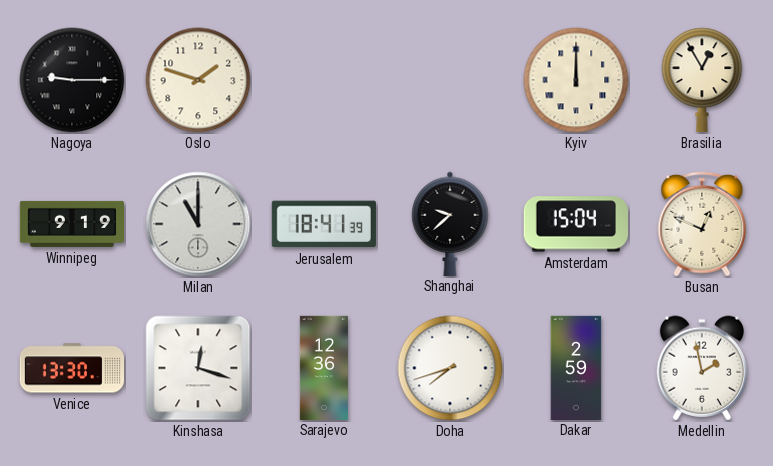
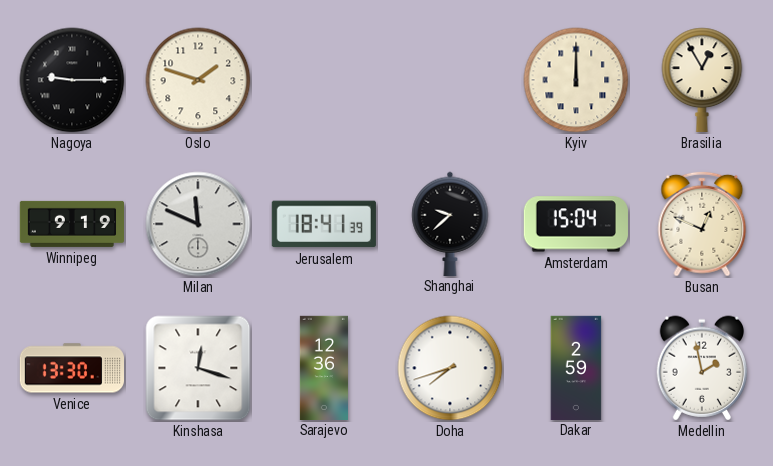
Milan: 11:00 -> 11:49
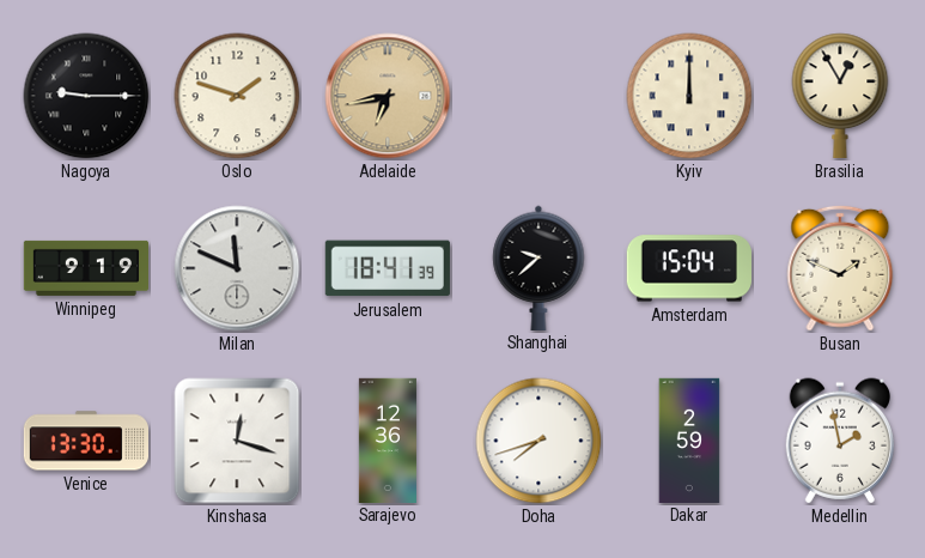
Adelaide: none -> 6:43
Busan: 12:49 -> 1:49
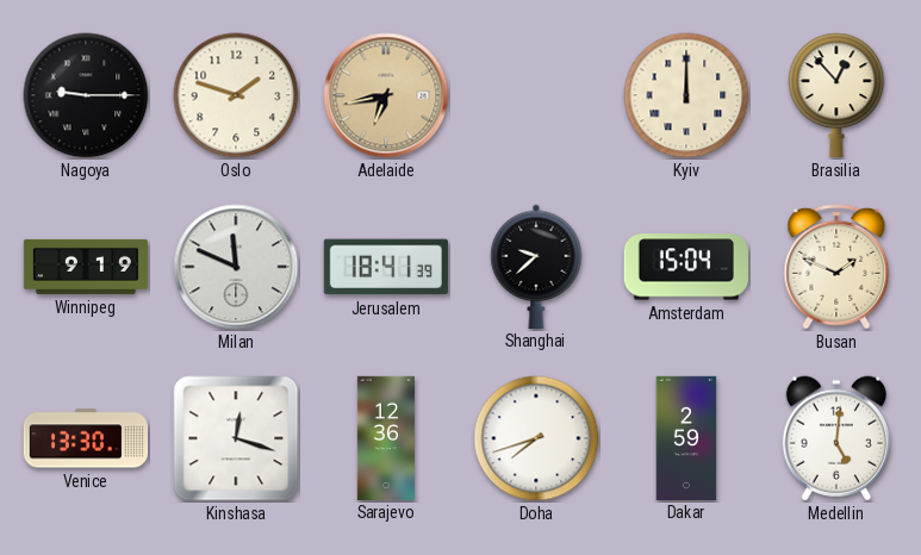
Brasilia: 12:55 -> 12:53
Medellin: 1:58 -> 5:01
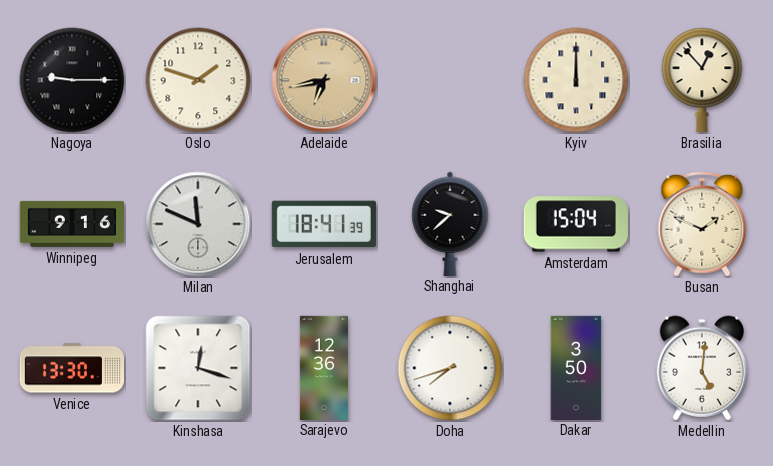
Winnipeg: 9:19 -> 9:16
Dakar: 2:59 -> 3:50
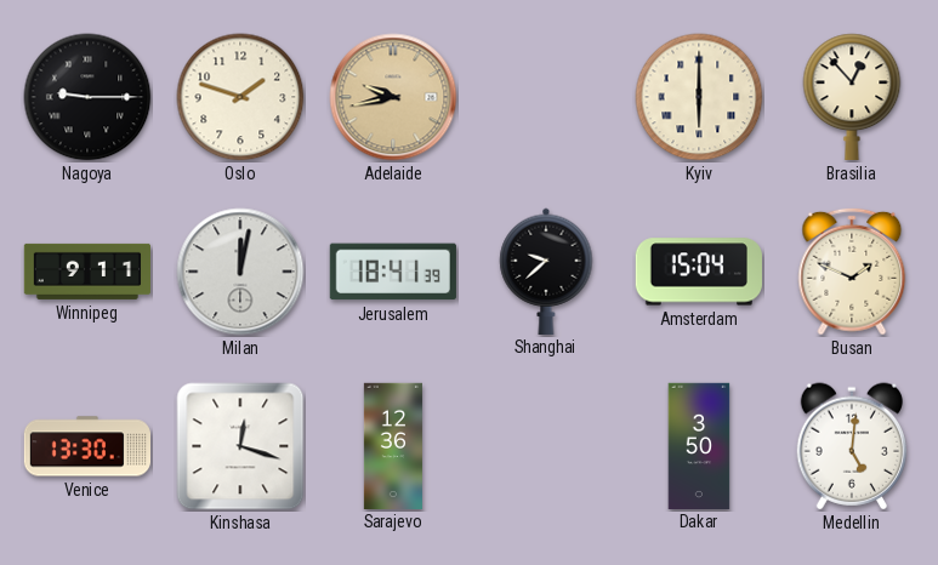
Adelaide: 6:43 -> 9:43
Kyiv: 12:00 -> 6:00
Winnipeg: 9:16 -> 9:11
Milan: 11:49 -> 12:02
Doha: 7:42 -> none
